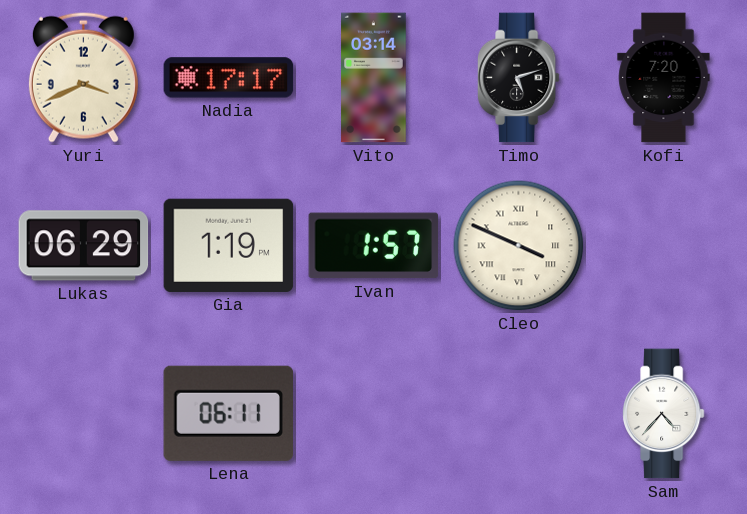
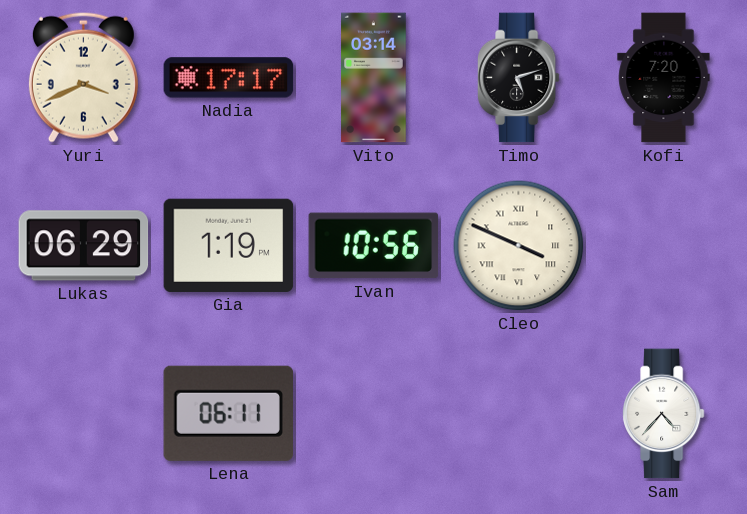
Ivan: 1:57 -> 10:56
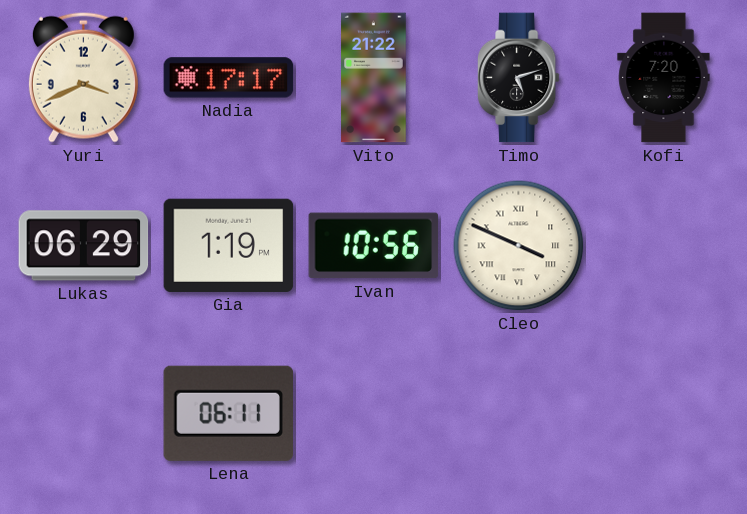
Vito: 03:14 -> 21:22
Sam: 4:37 -> none
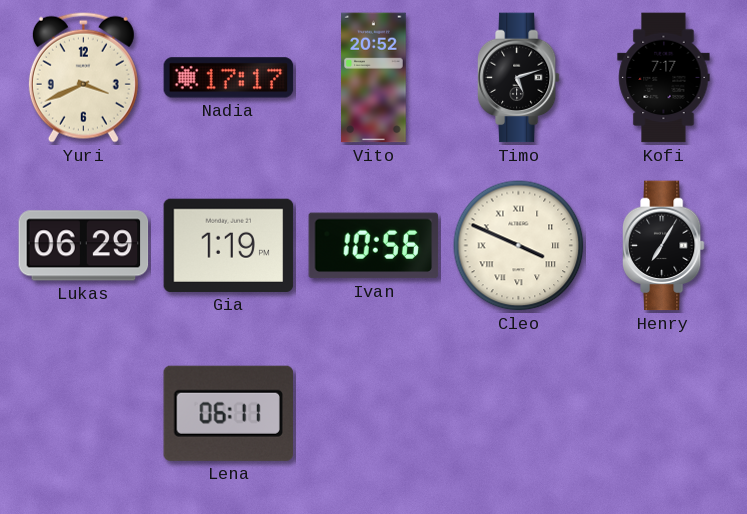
Vito: 21:22 -> 20:52
Kofi: 7:20 -> 7:17
Henry: none -> 7:05
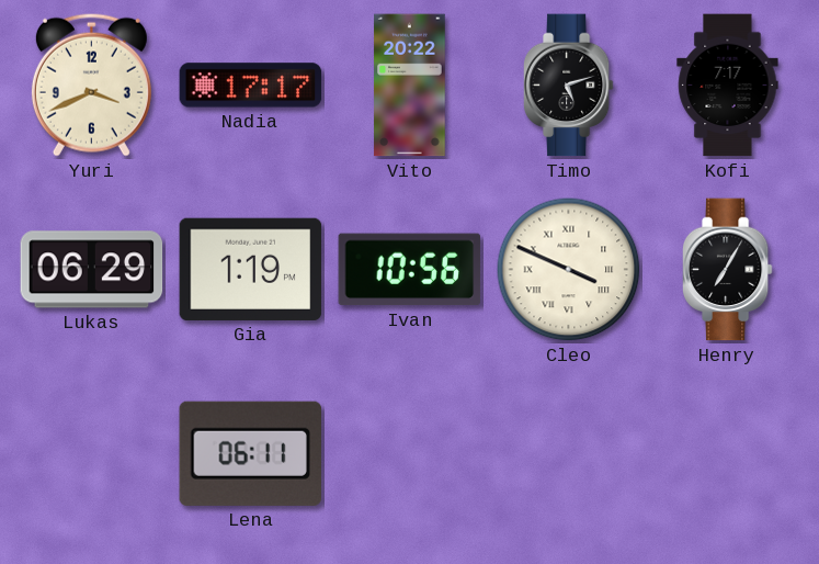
Vito: 20:52 -> 20:22
